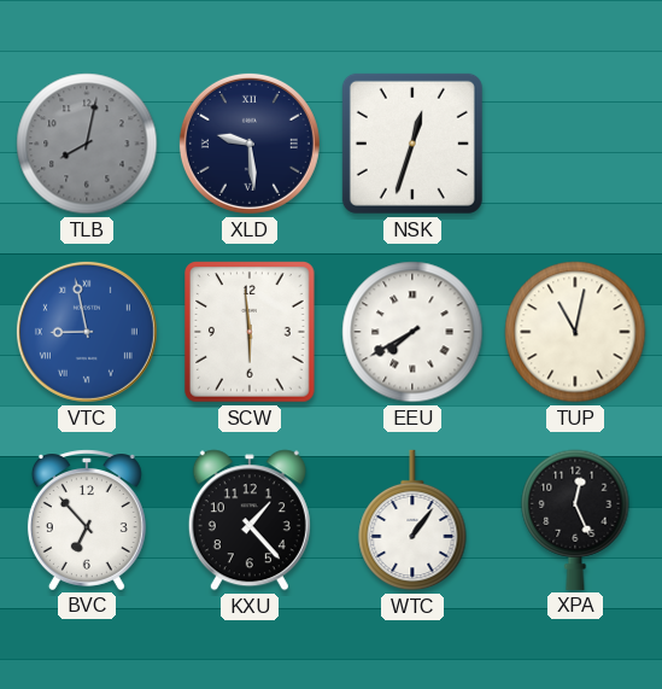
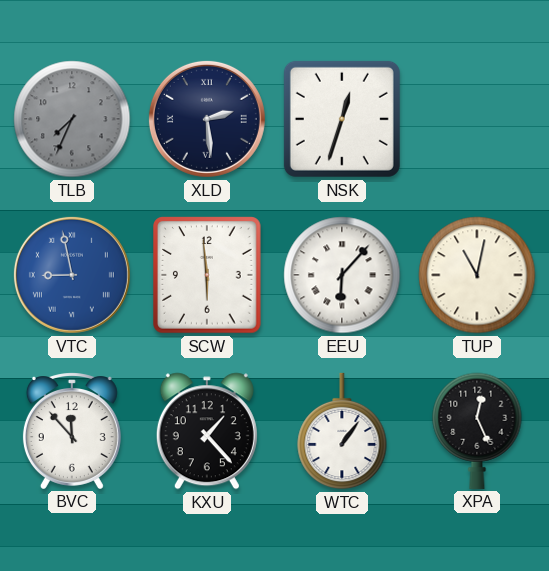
TLB: 8:02 -> 7:34
XLD: 9:29 -> 2:29
EEU: 7:40 -> 6:07
BVC: 6:53 -> 11:53
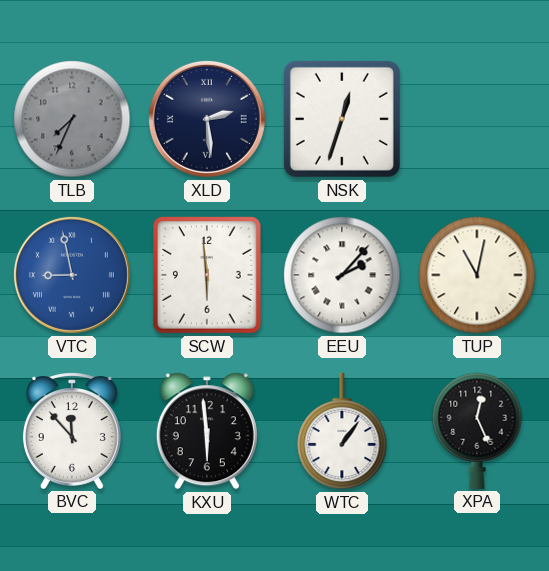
EEU: 6:07 -> 2:07
KXU: 1:23 -> 5:59
